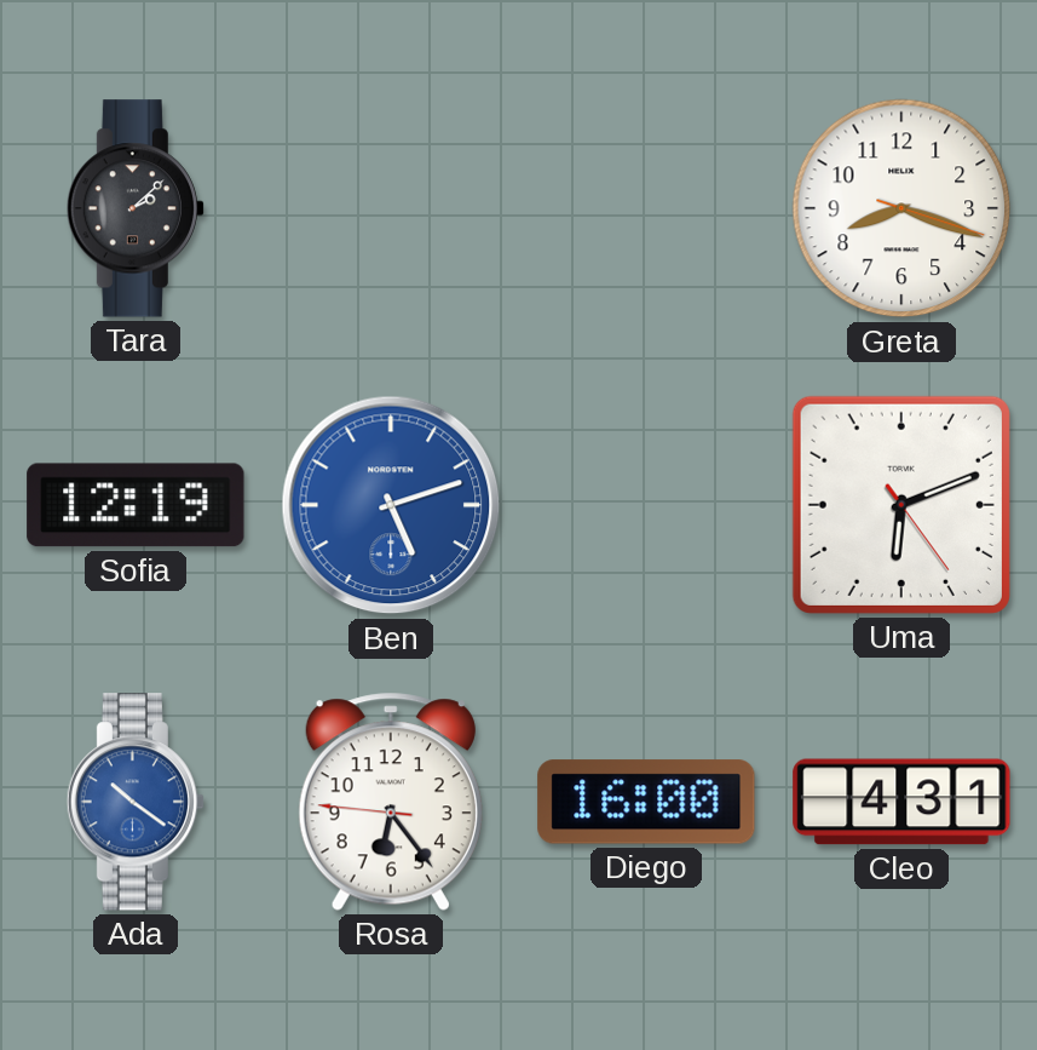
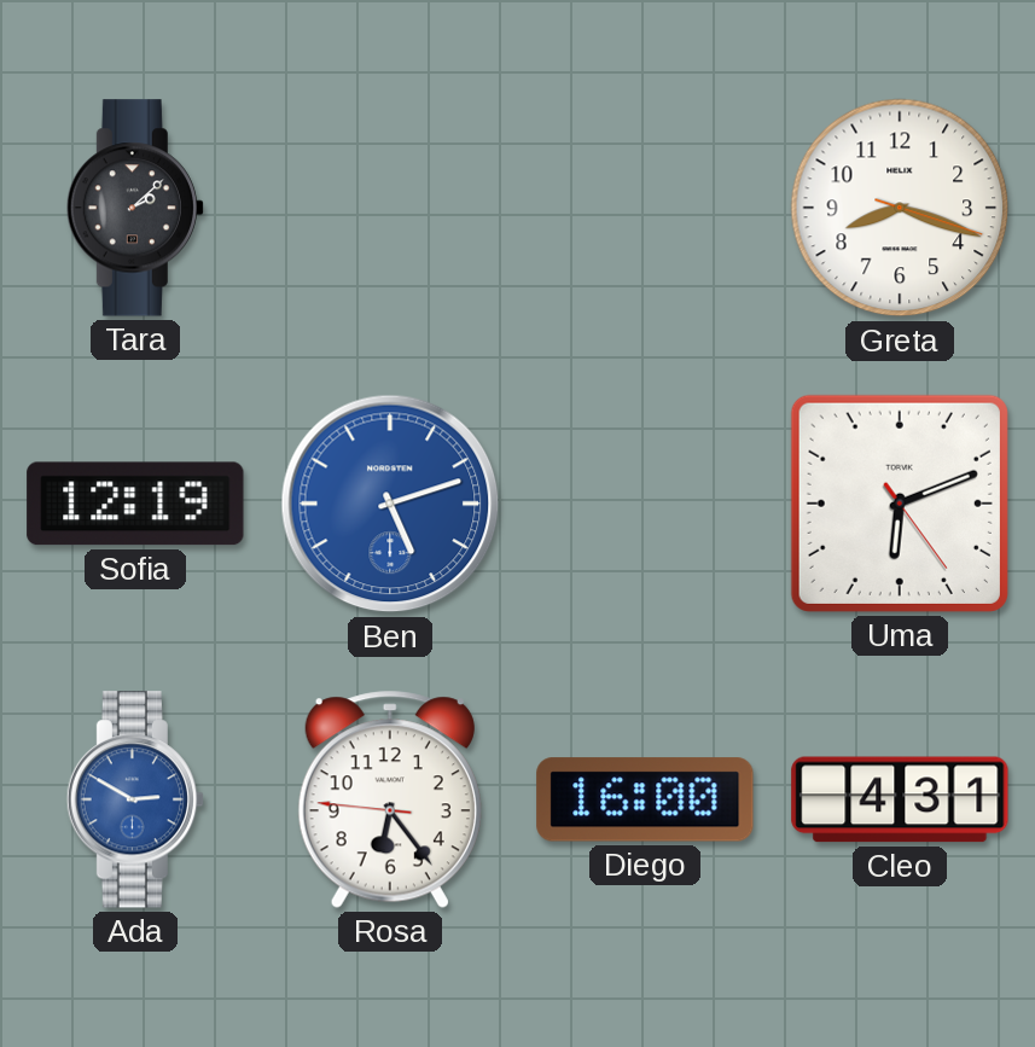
Ada: 10:21 -> 2:50
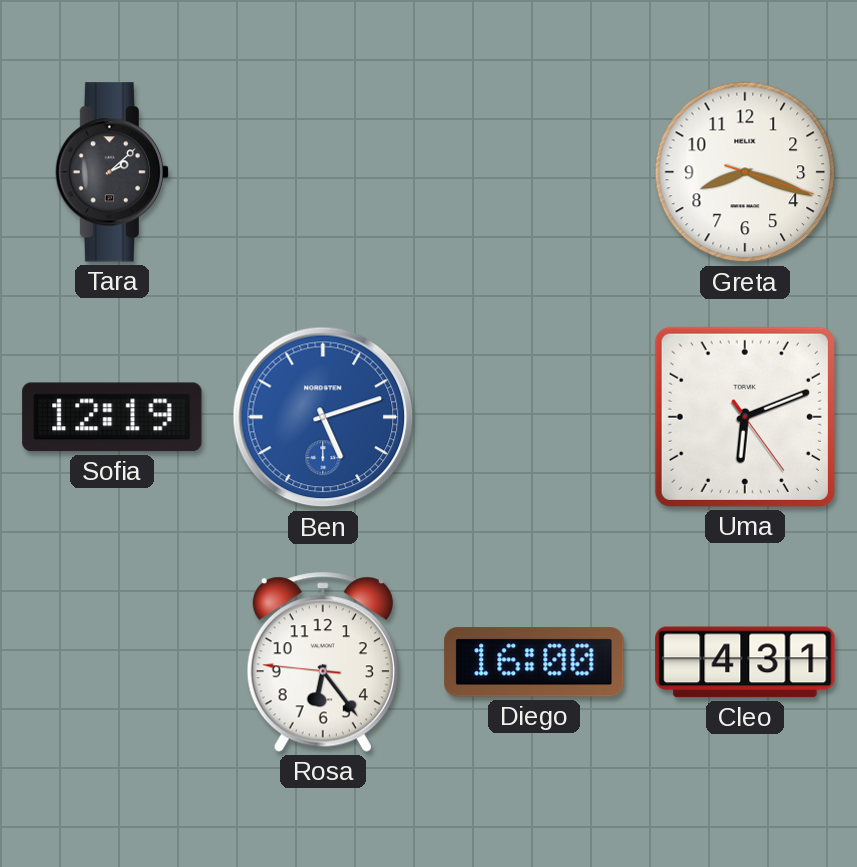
Ada: 2:50 -> none
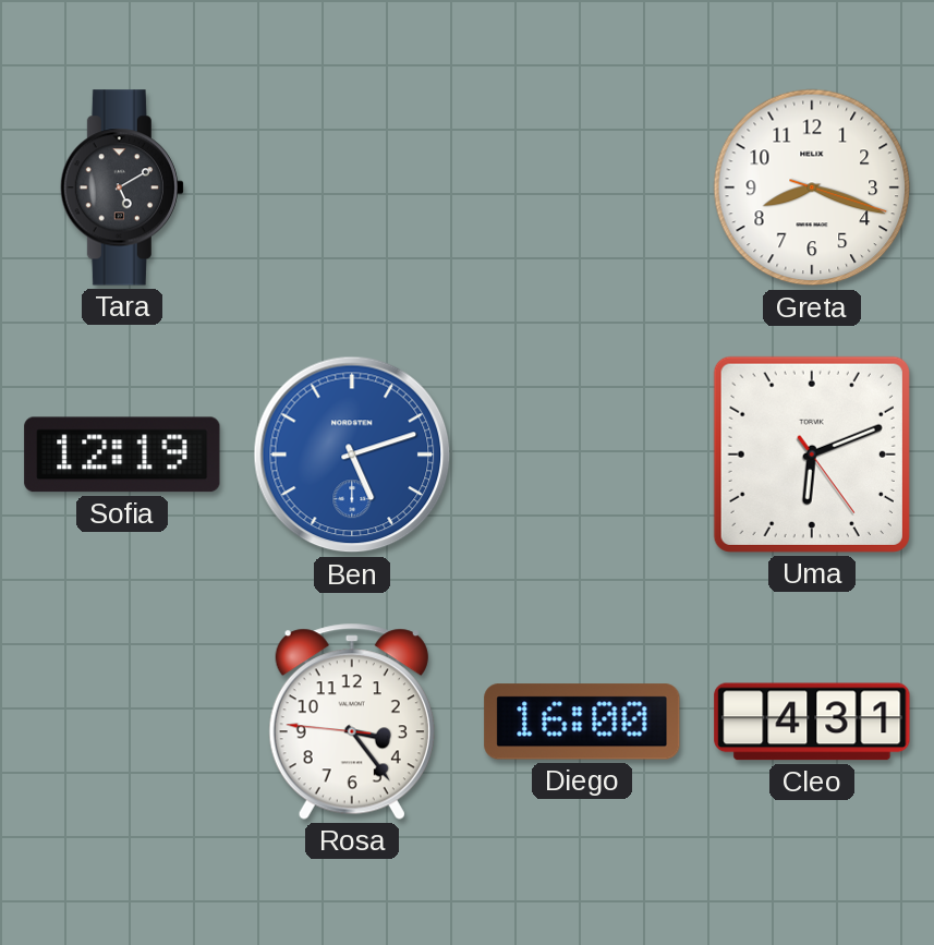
Tara: 2:08 -> 5:10
Rosa: 6:23 -> 3:23
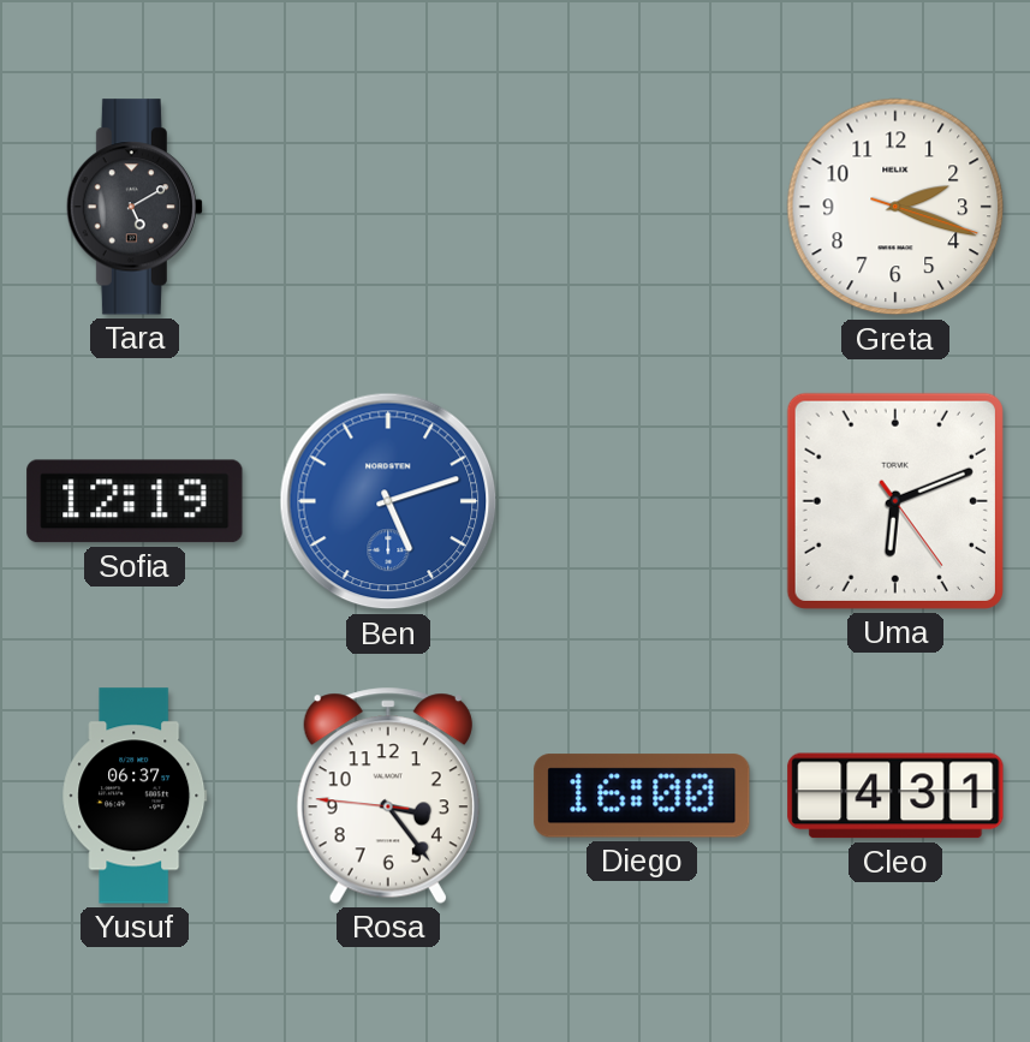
Greta: 8:18 -> 2:18
Yusuf: none -> 06:37
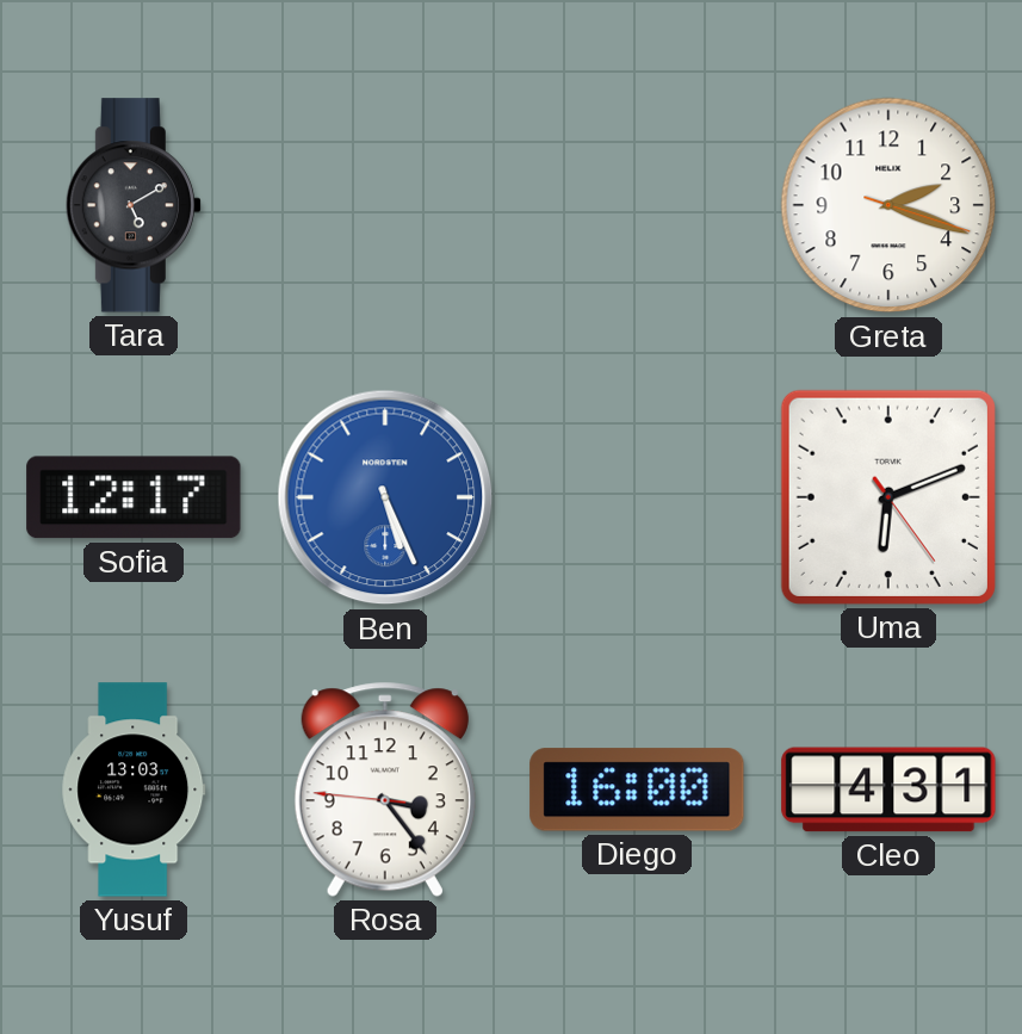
Sofia: 12:19 -> 12:17
Ben: 5:12 -> 5:26
Yusuf: 06:37 -> 13:03
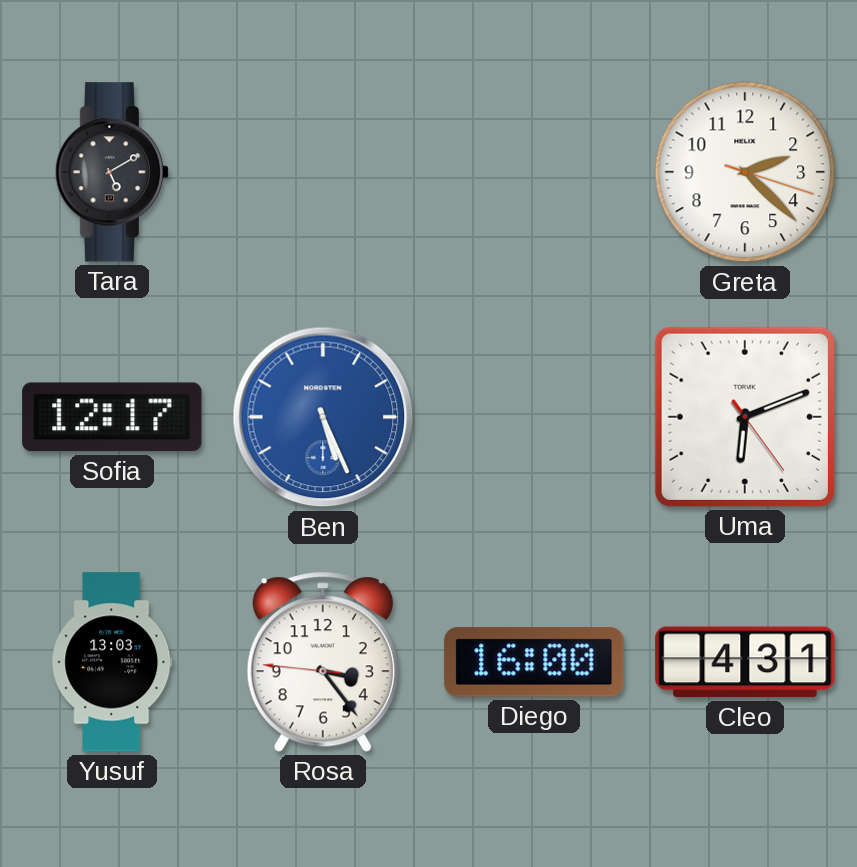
Greta: 2:18 -> 2:22
